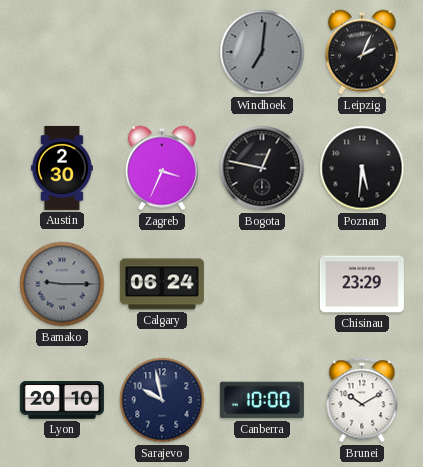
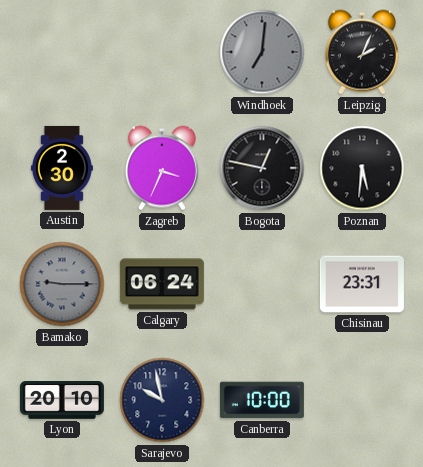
Chisinau: 23:29 -> 23:31
Brunei: 10:10 -> none
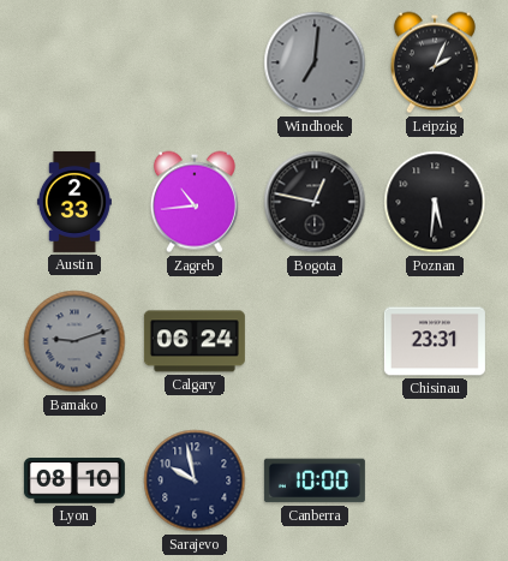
Austin: 2:30 -> 2:33
Zagreb: 3:34 -> 10:44
Bamako: 9:15 -> 9:12
Lyon: 20:10 -> 08:10
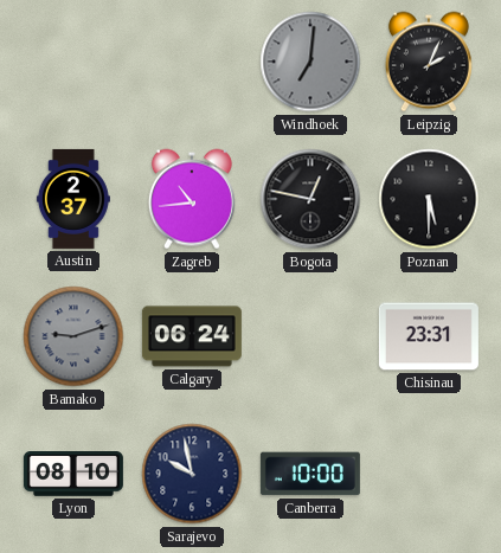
Austin: 2:33 -> 2:37
Poznan: 5:31 -> 5:30
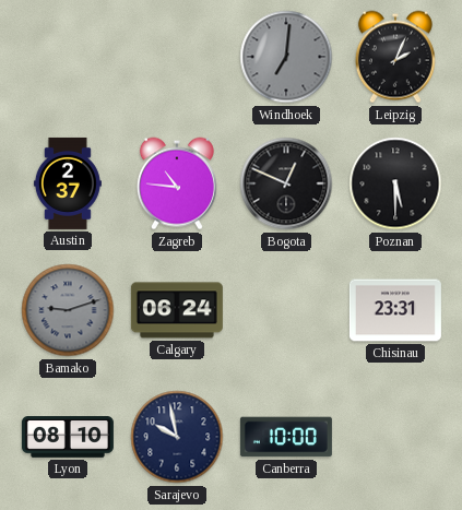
Zagreb: 10:44 -> 10:46
Bogota: 12:47 -> 12:49
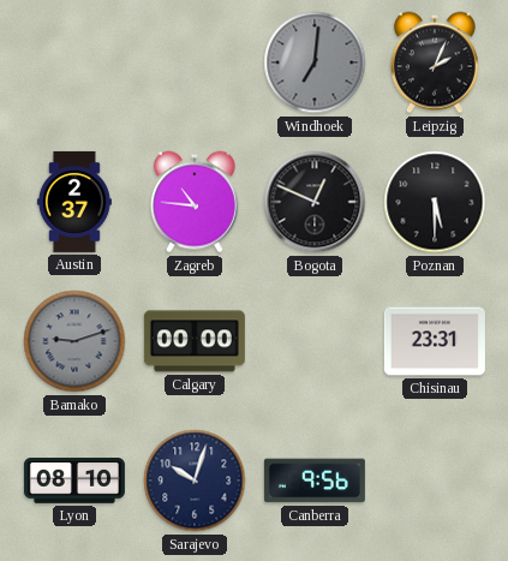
Calgary: 06:24 -> 00:00
Sarajevo: 9:58 -> 10:03
Canberra: 10:00 -> 9:56
